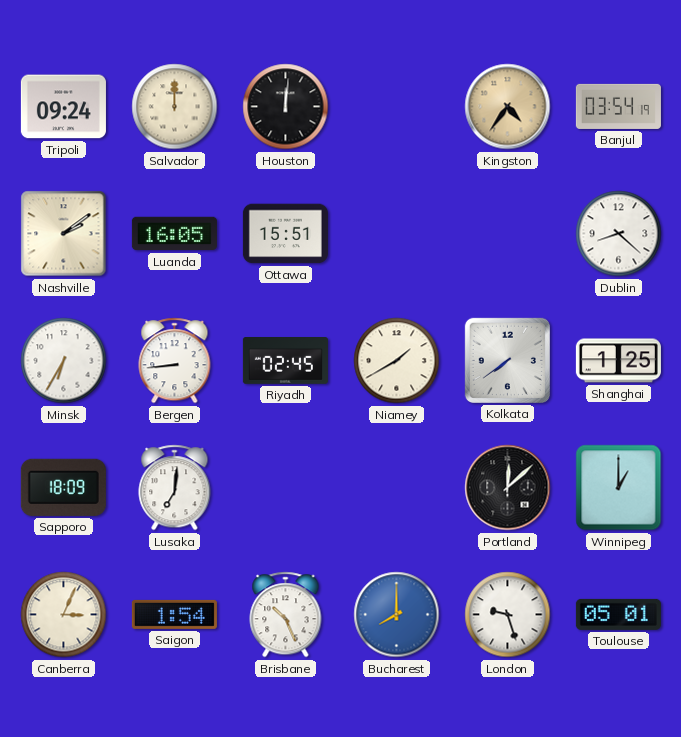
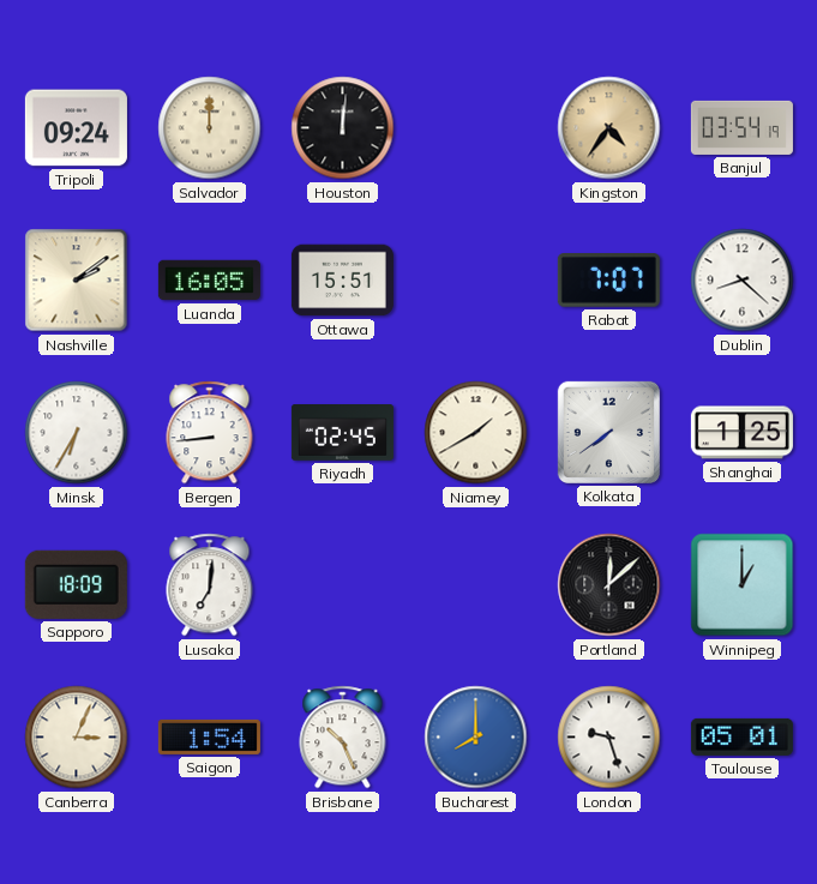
Rabat: none -> 7:07
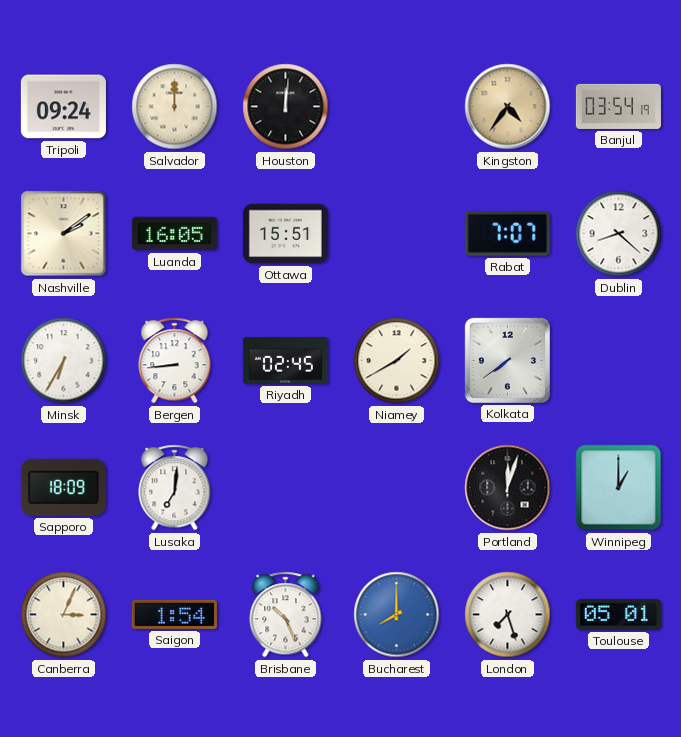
Shanghai: 1:25 -> none
Portland: 12:08 -> 12:03
London: 9:27 -> 7:27
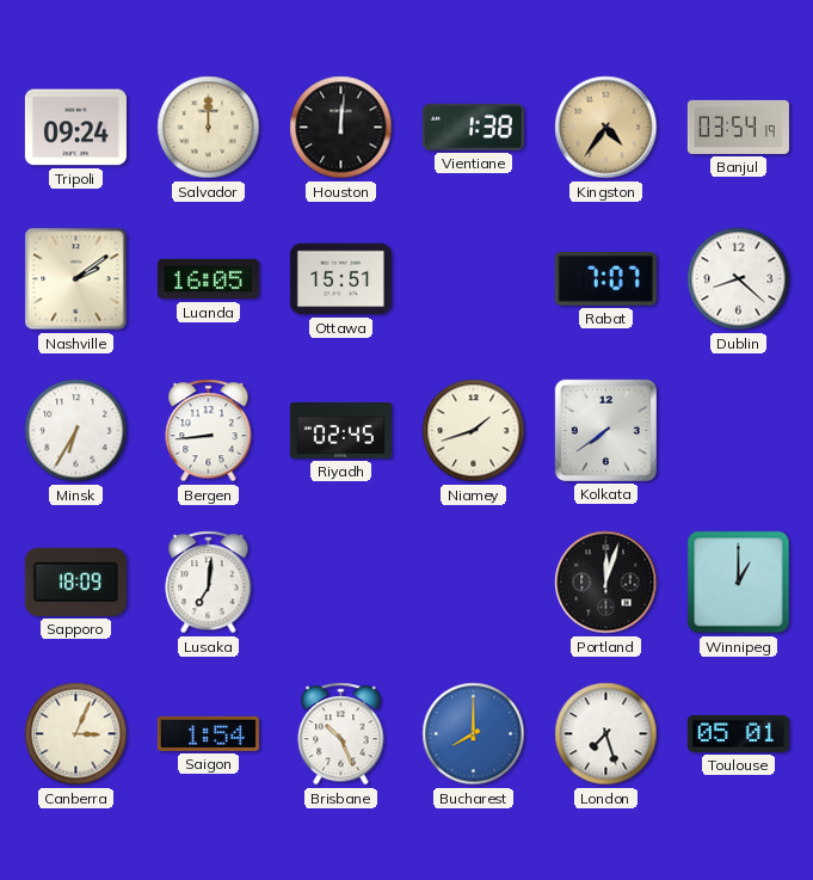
Vientiane: none -> 1:38
Niamey: 1:40 -> 1:42
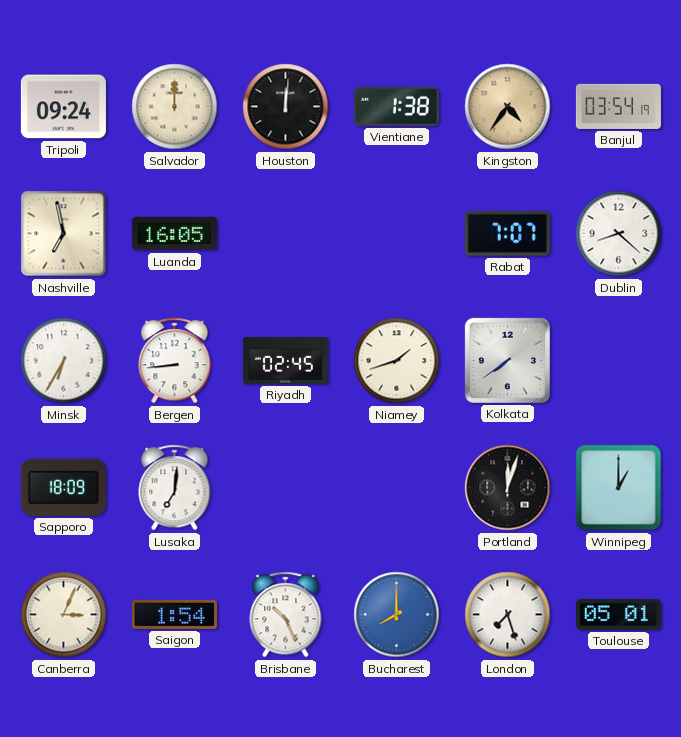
Nashville: 2:09 -> 6:58
Ottawa: 15:51 -> none
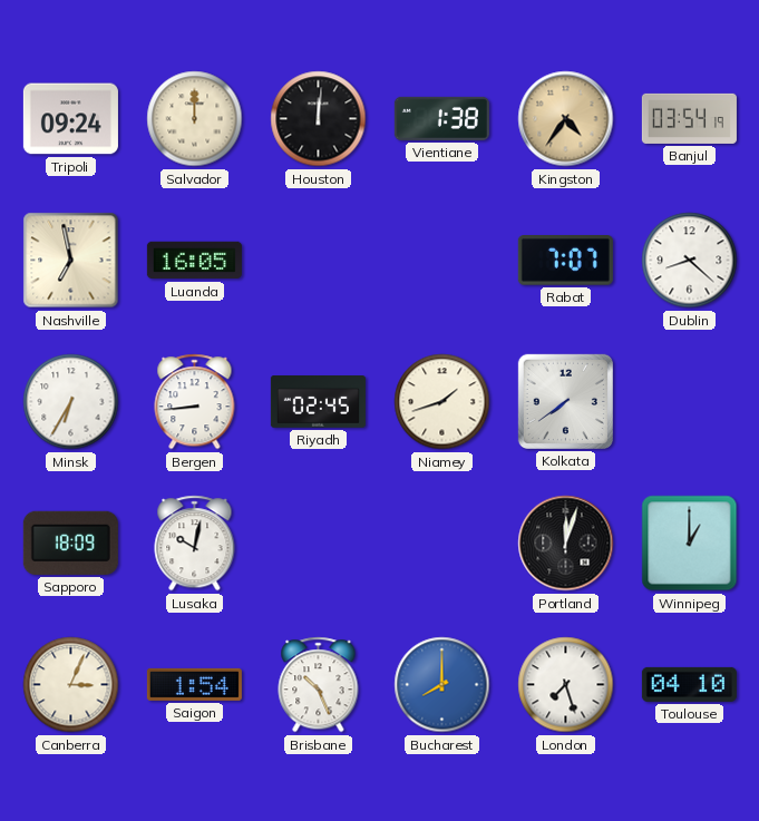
Lusaka: 7:01 -> 10:02
Toulouse: 05:01 -> 04:10
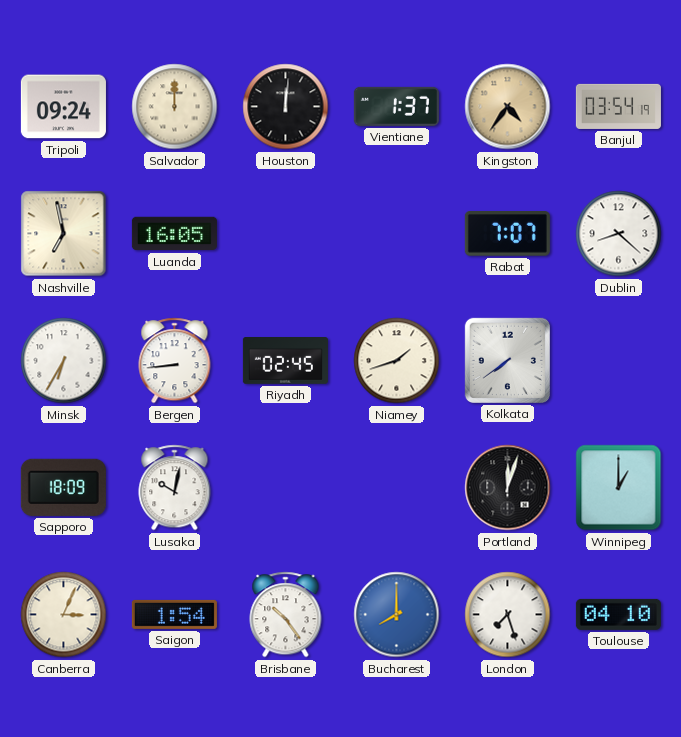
Vientiane: 1:38 -> 1:37
Brisbane: 10:26 -> 10:24
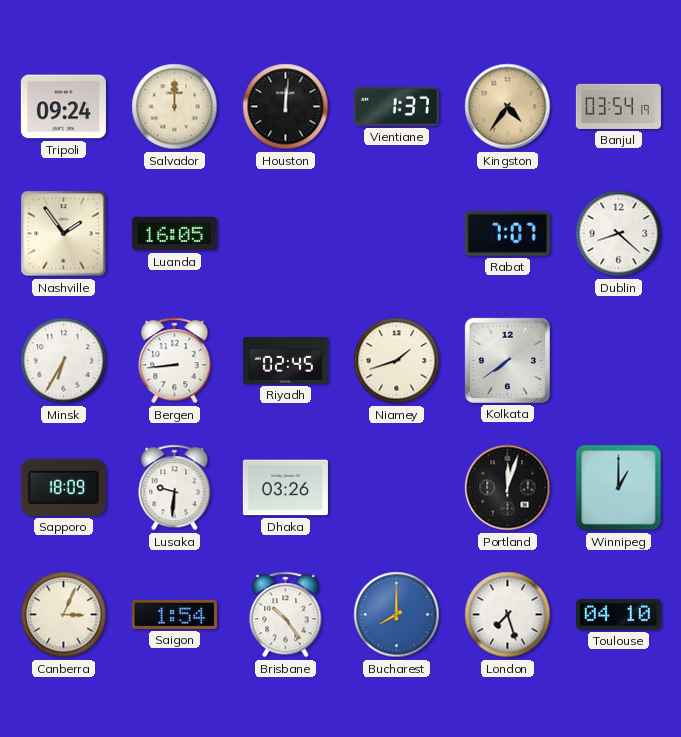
Nashville: 6:58 -> 1:54
Lusaka: 10:02 -> 9:31
Dhaka: none -> 03:26
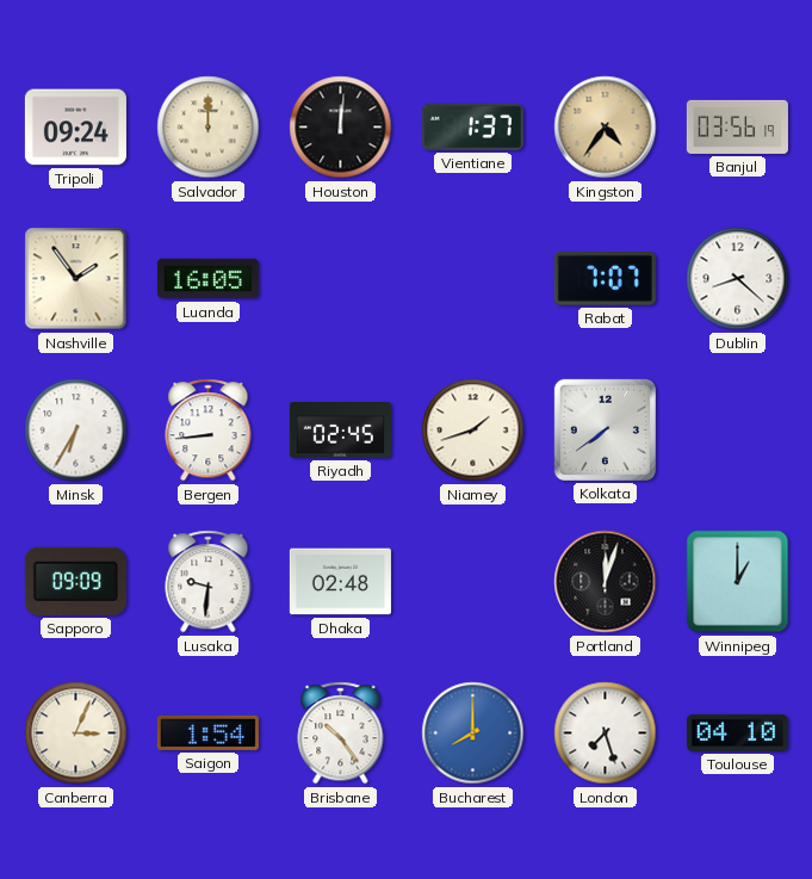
Banjul: 03:54 -> 03:56
Sapporo: 18:09 -> 09:09
Dhaka: 03:26 -> 02:48
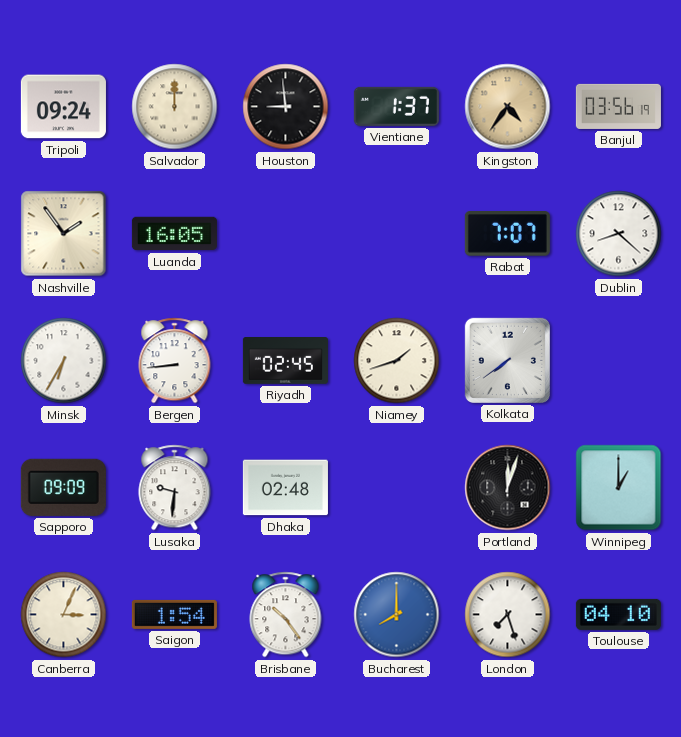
Houston: 12:01 -> 8:59
